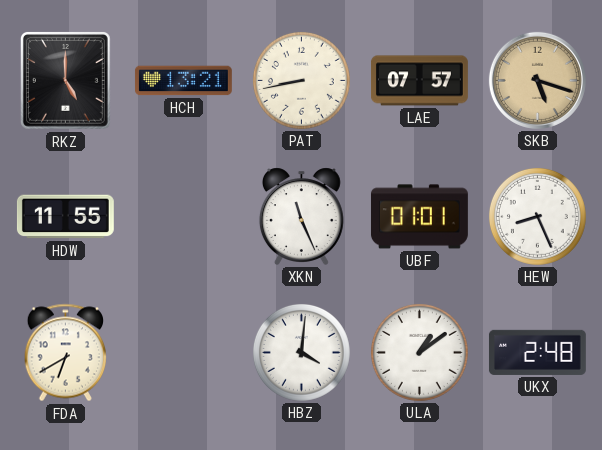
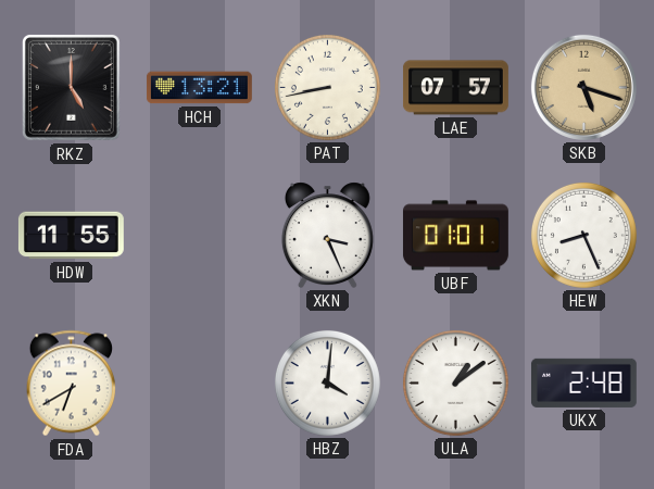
XKN: 11:26 -> 3:26
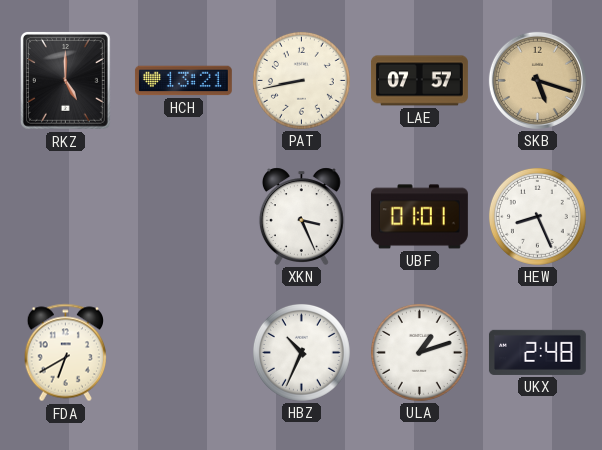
HDW: 11:55 -> none
HBZ: 4:01 -> 10:34
ULA: 1:09 -> 1:12
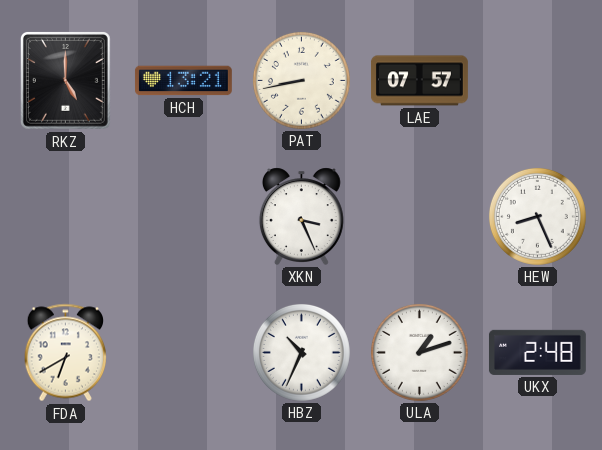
SKB: 5:18 -> none
UBF: 01:01 -> none
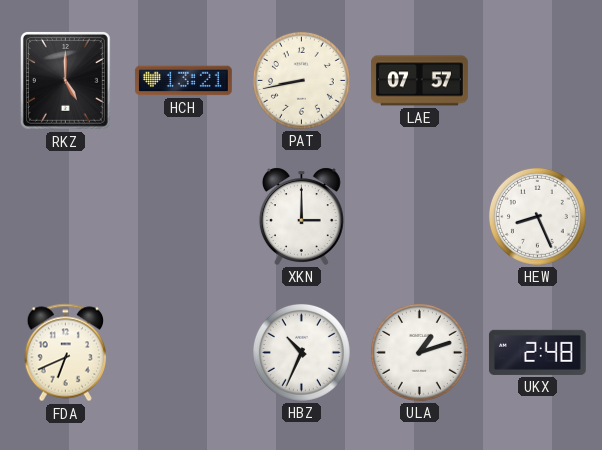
XKN: 3:26 -> 3:00
FDA: 6:40 -> 6:41
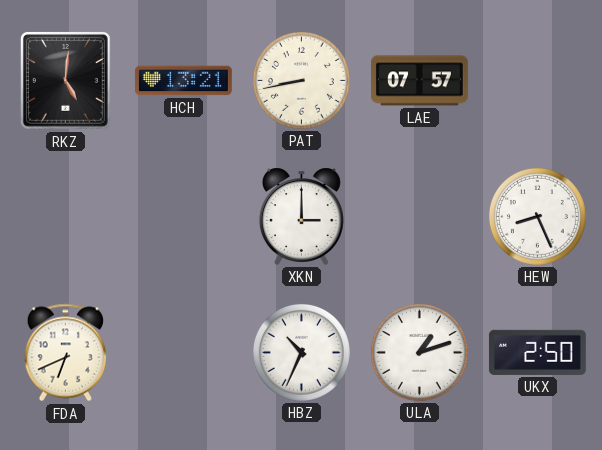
RKZ: 5:00 -> 5:01
UKX: 2:48 -> 2:50
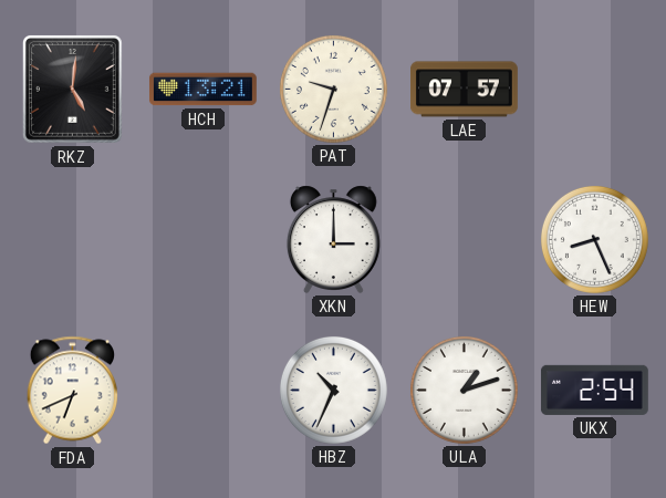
PAT: 8:43 -> 9:33
UKX: 2:50 -> 2:54
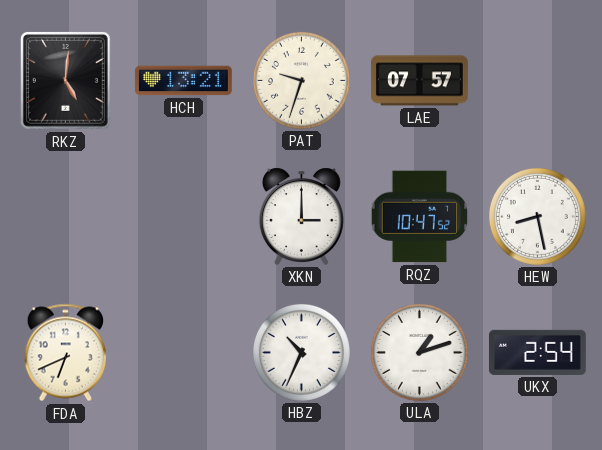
RQZ: none -> 10:47
HEW: 8:26 -> 8:28
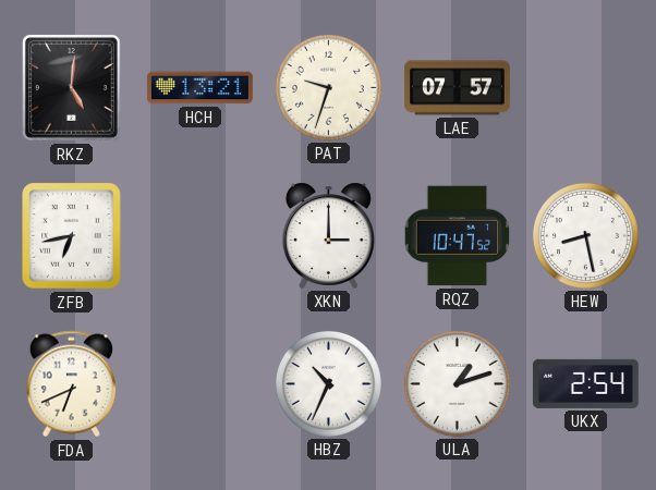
ZFB: none -> 6:43
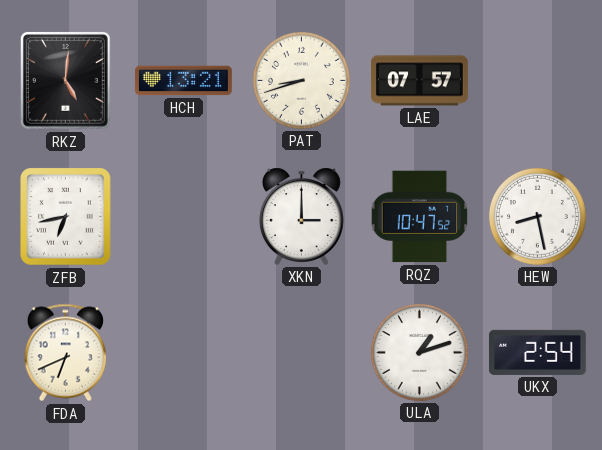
PAT: 9:33 -> 8:42
HBZ: 10:34 -> none
